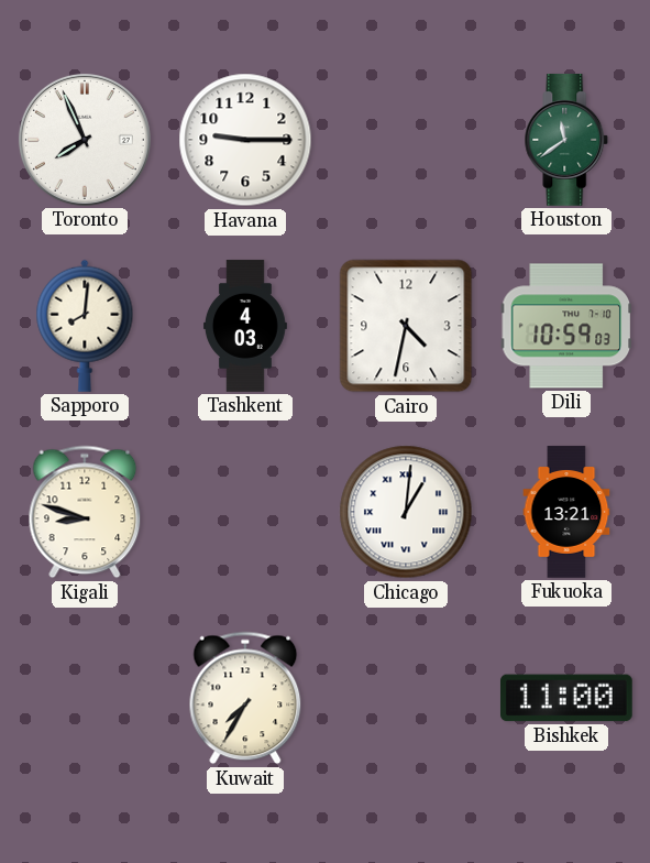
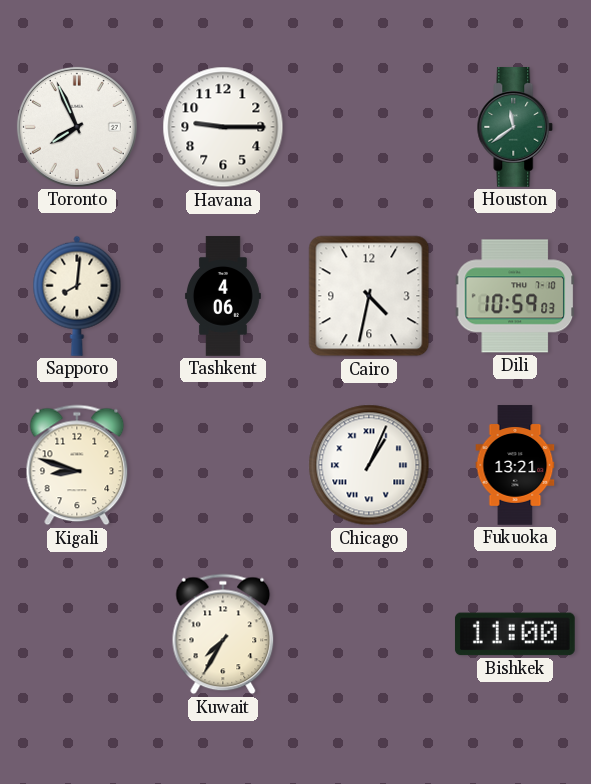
Tashkent: 4:03 -> 4:06
Chicago: 1:01 -> 1:04
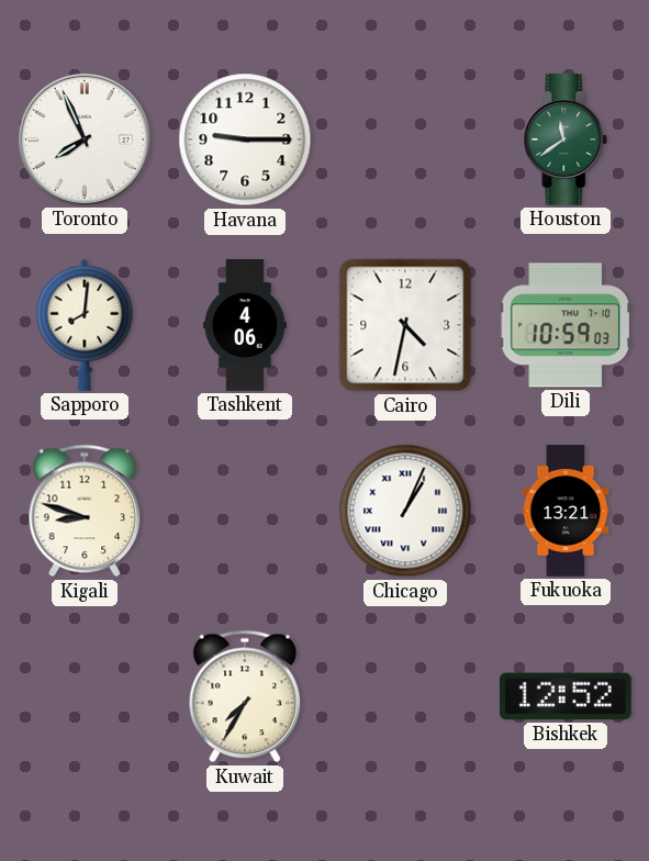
Bishkek: 11:00 -> 12:52
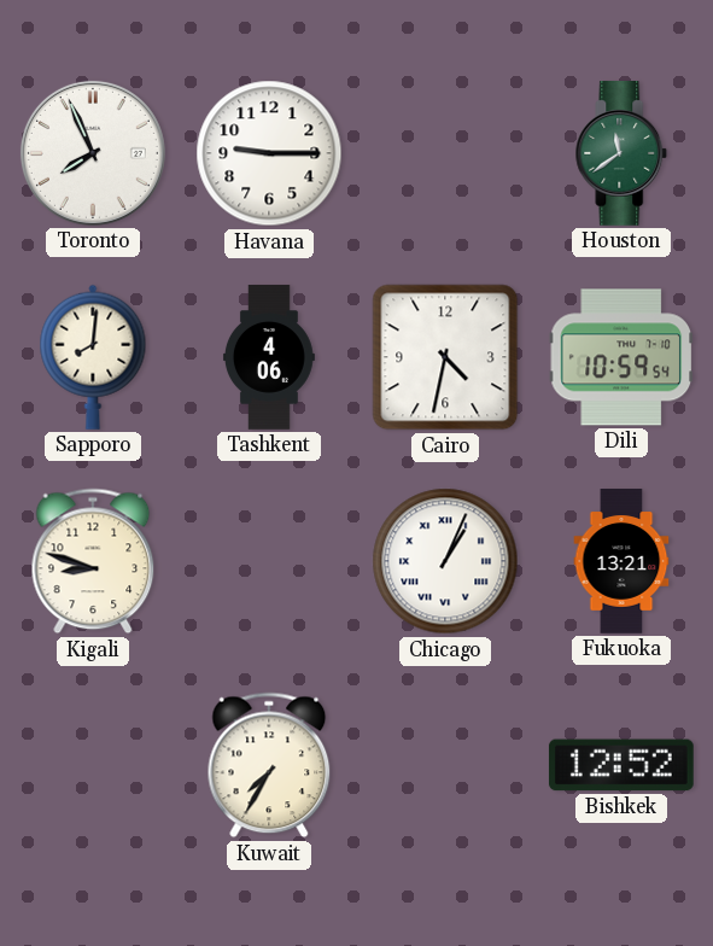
Dili: 10:59:03 -> 10:59:54
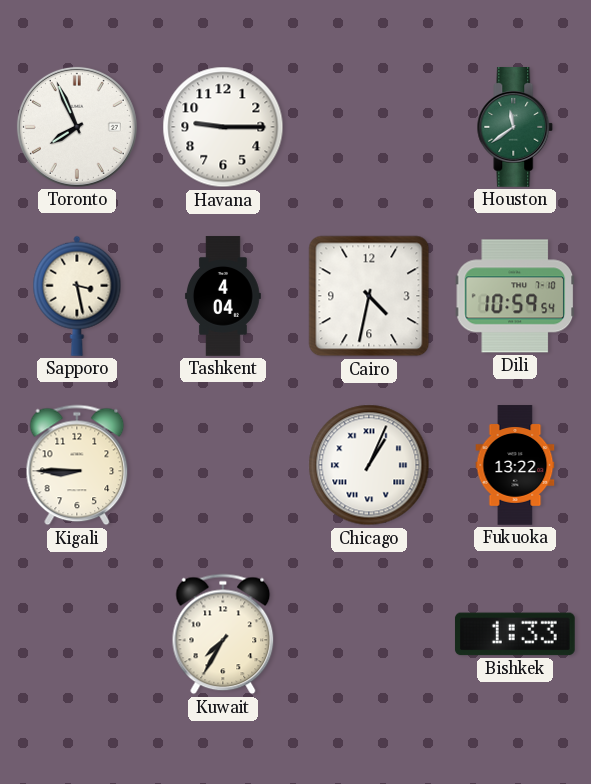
Sapporo: 8:01 -> 3:28
Tashkent: 4:06 -> 4:04
Kigali: 8:48 -> 8:45
Fukuoka: 13:21 -> 13:22
Bishkek: 12:52 -> 1:33
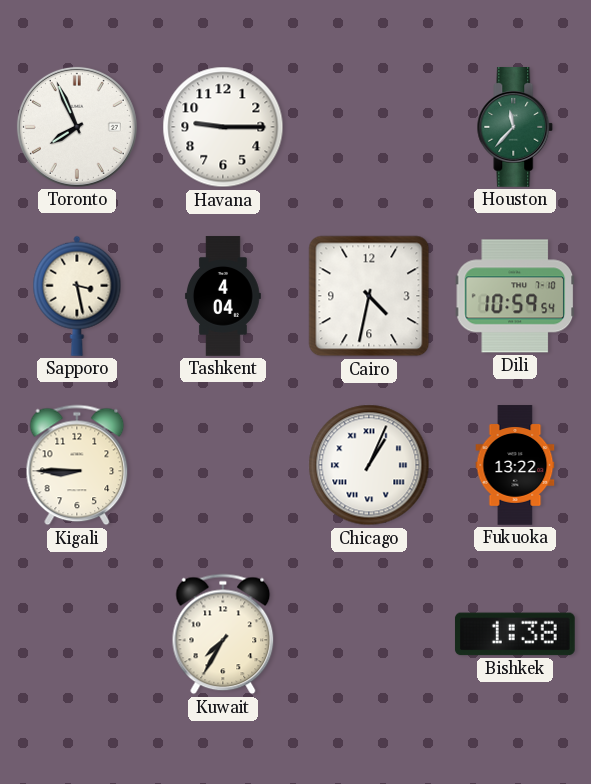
Houston: 11:39 -> 11:37
Bishkek: 1:33 -> 1:38
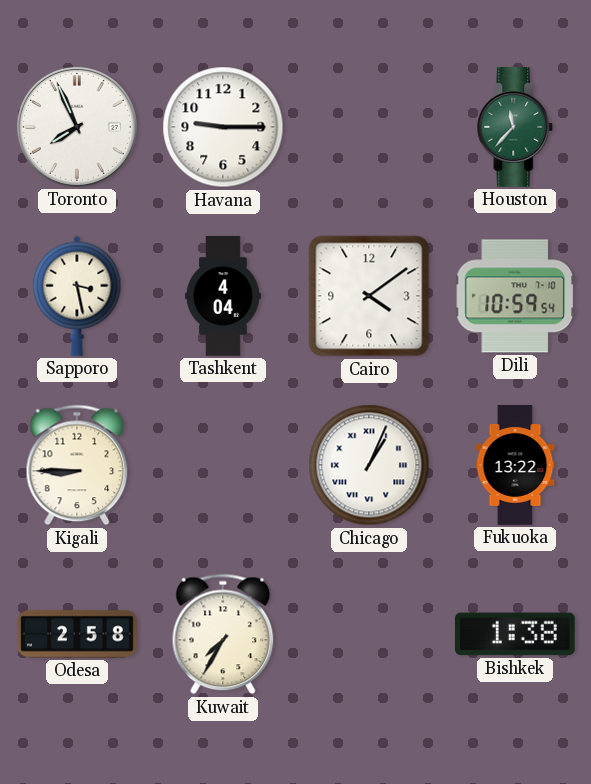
Cairo: 4:32 -> 4:09
Odesa: none -> 2:58
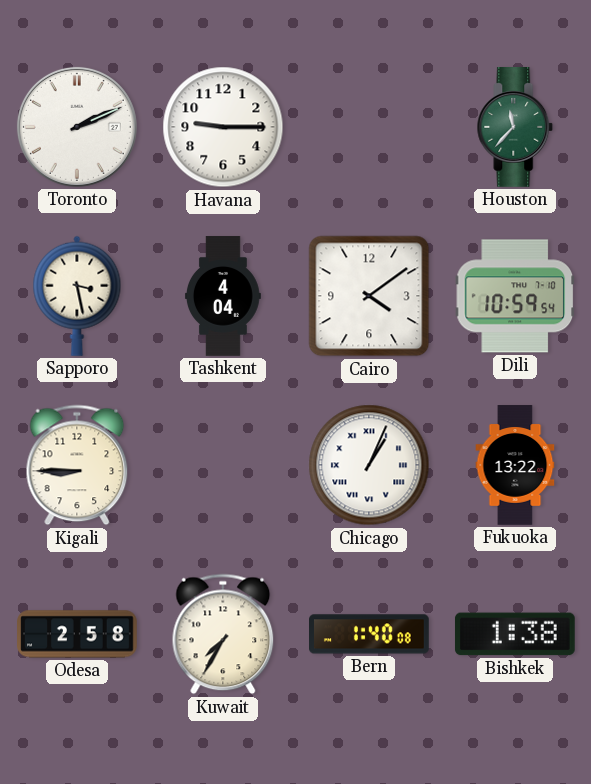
Toronto: 7:56 -> 2:11
Bern: none -> 1:40
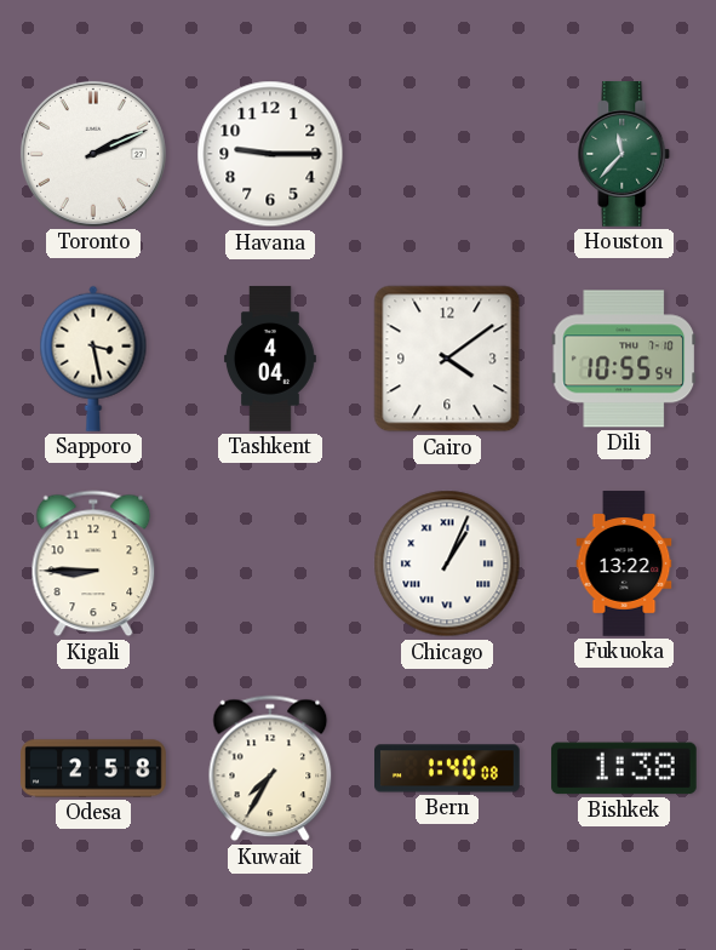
Dili: 10:59 -> 10:55
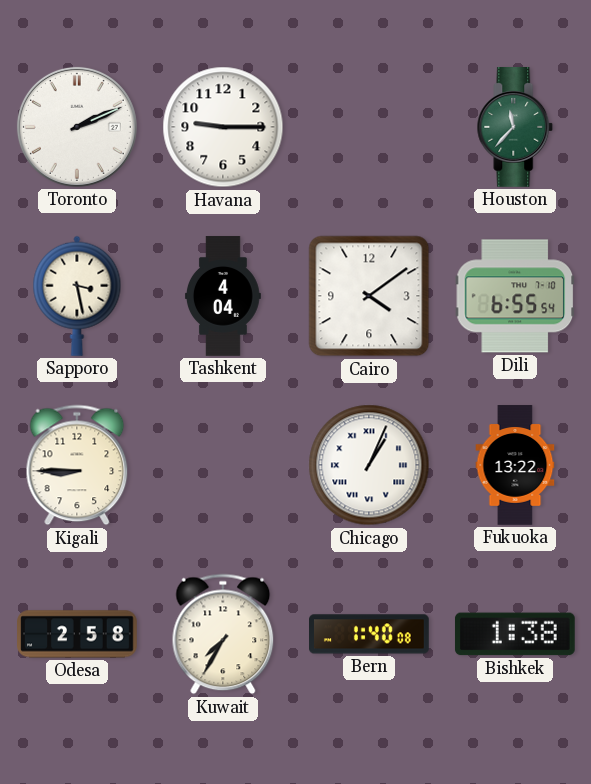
Dili: 10:55 -> 6:55
